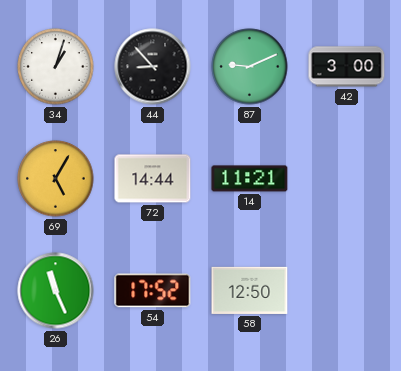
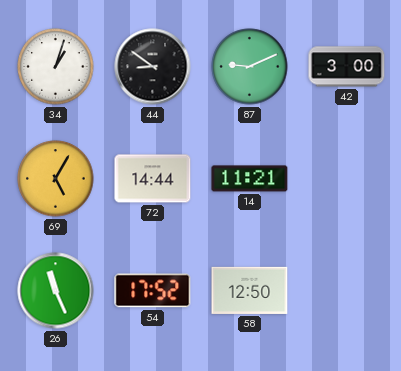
44: 8:53 -> 8:51
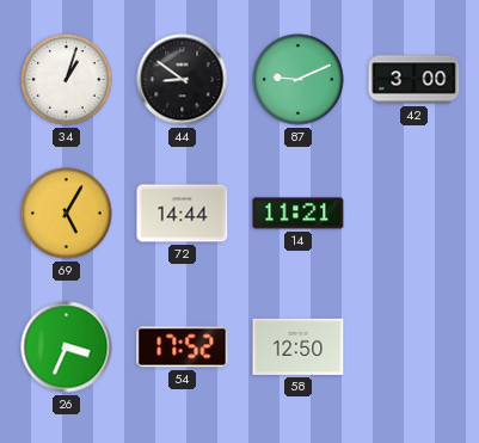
26: 11:26 -> 3:34
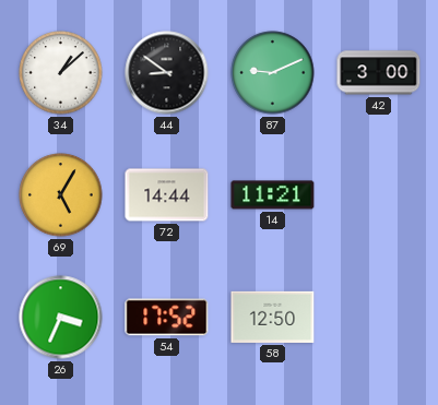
34: 1:03 -> 1:08
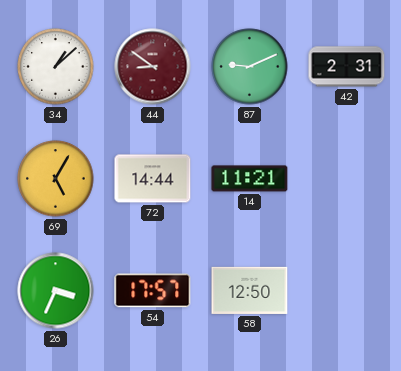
44 dial: black -> burgundy
42: 3:00 -> 2:31
54: 17:52 -> 17:57
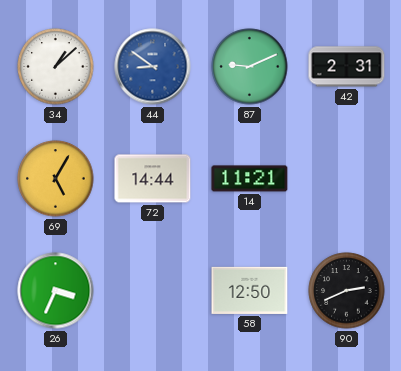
44 dial: burgundy -> blue
54: 17:57 -> none
90: none -> 2:41
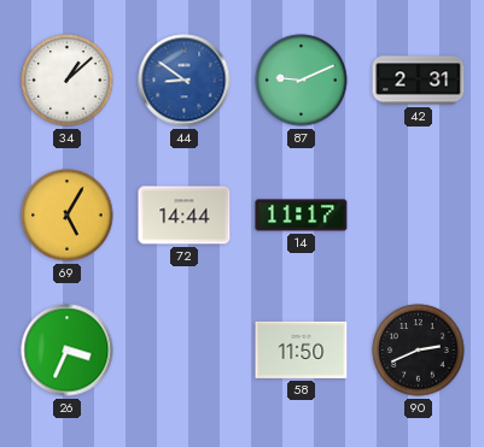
14: 11:21 -> 11:17
58: 12:50 -> 11:50
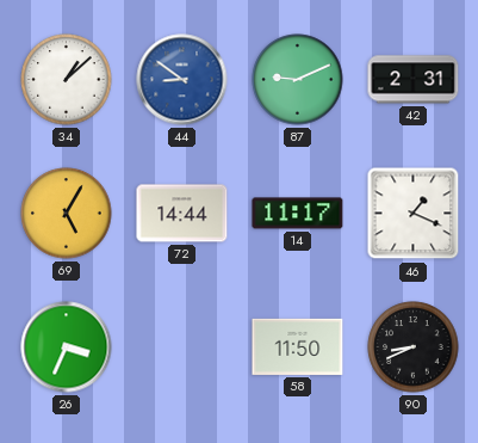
46: none -> 1:19
90: 2:41 -> 8:41
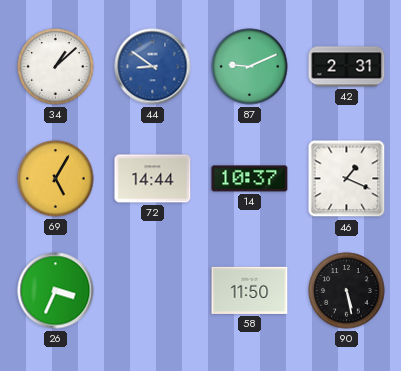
14: 11:17 -> 10:37
90: 8:41 -> 5:28
